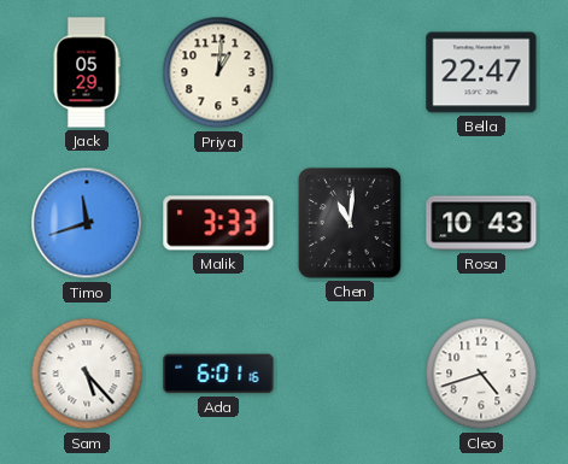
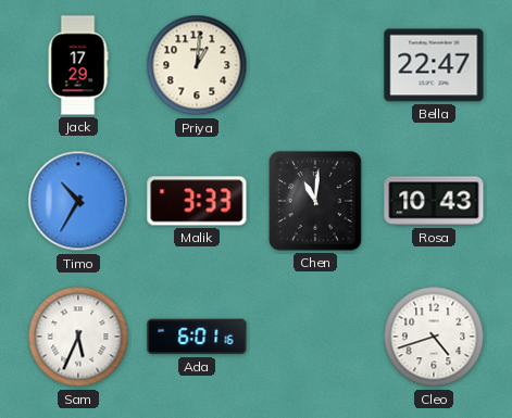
Jack: 05:29 -> 17:29
Timo: 11:42 -> 10:35
Sam: 5:23 -> 5:34
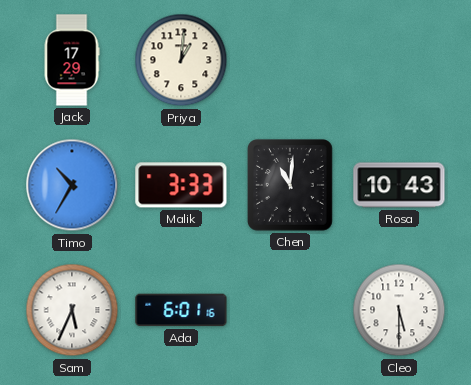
Bella: 22:47 -> none
Cleo: 4:42 -> 5:30
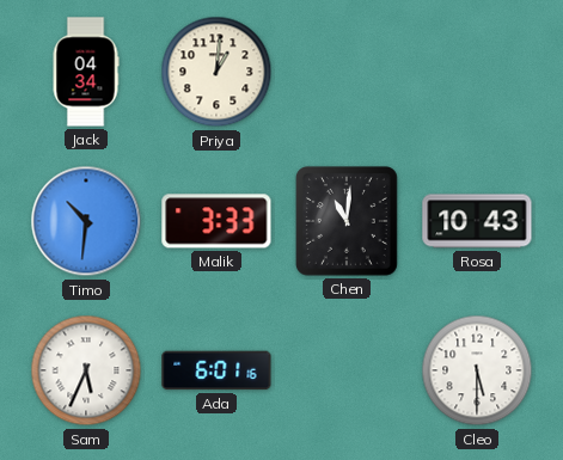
Jack: 17:29 -> 04:34
Timo: 10:35 -> 10:31
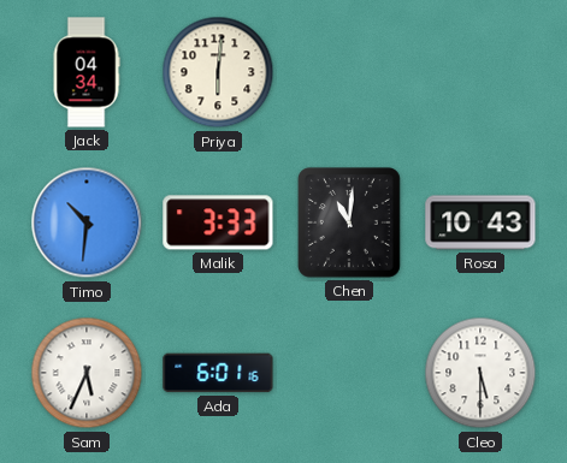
Priya: 1:01 -> 6:01
